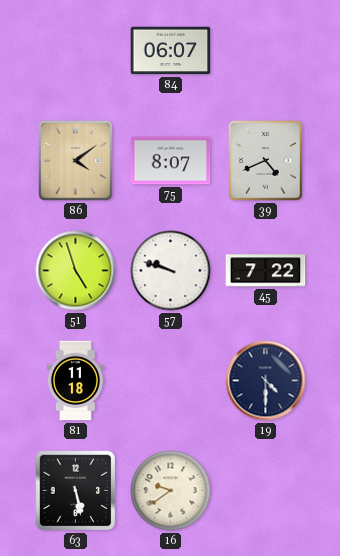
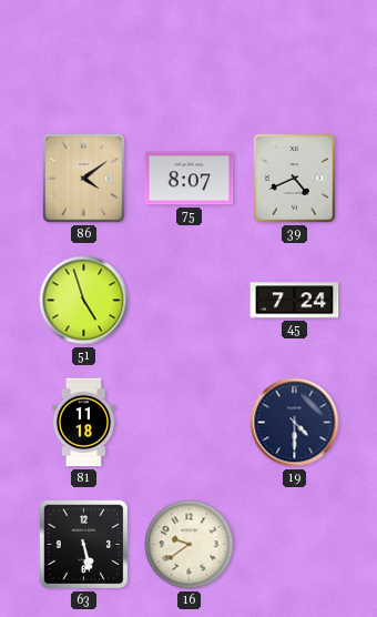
84: 06:07 -> none
57: 9:48 -> none
45: 7:22 -> 7:24
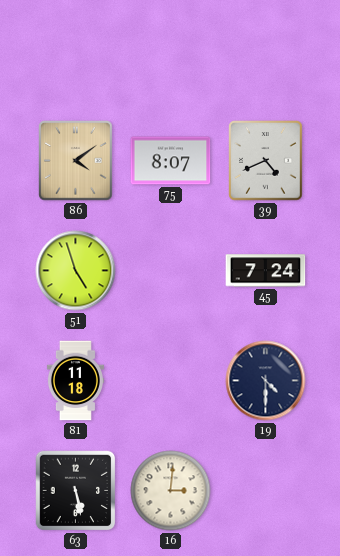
16: 9:39 -> 3:01
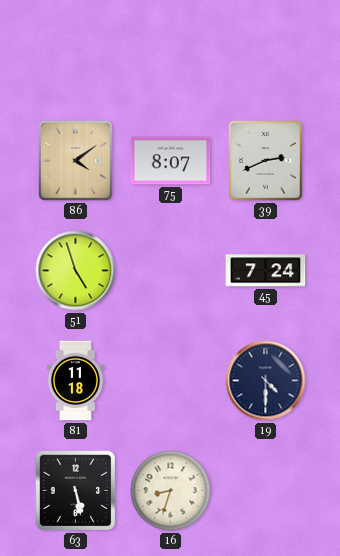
39: 4:41 -> 2:41
16: 3:01 -> 8:33
